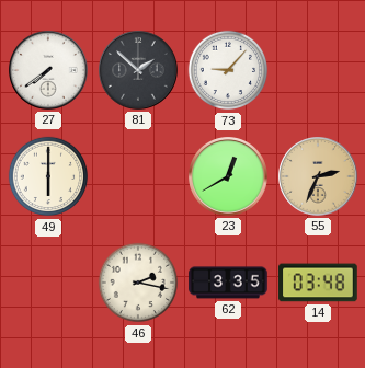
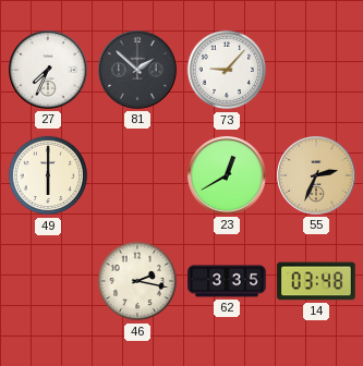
27: 7:39 -> 7:34
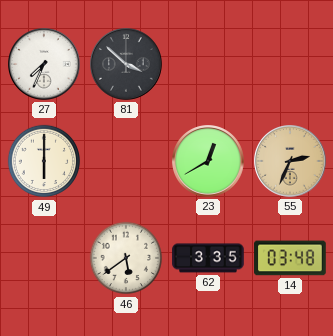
81: 1:52 -> 3:52
73: 9:07 -> none
46: 2:17 -> 5:39
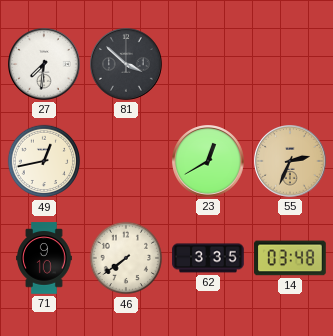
27: 7:34 -> 7:31
49: 6:00 -> 12:43
71: none -> 9:10
46: 5:39 -> 7:39
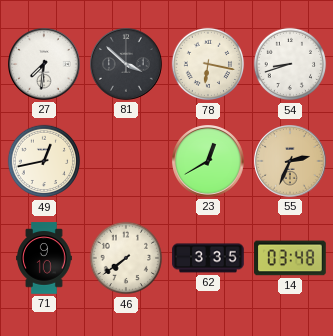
78: none -> 6:17
54: none -> 8:42
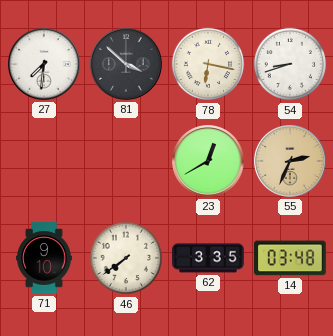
49: 12:43 -> none
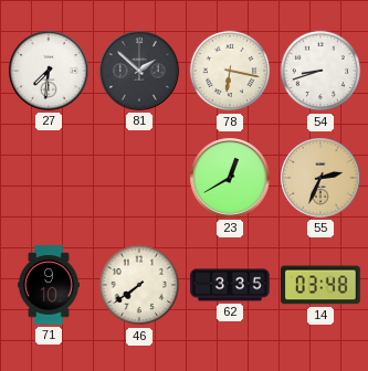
81: 3:52 -> 1:52
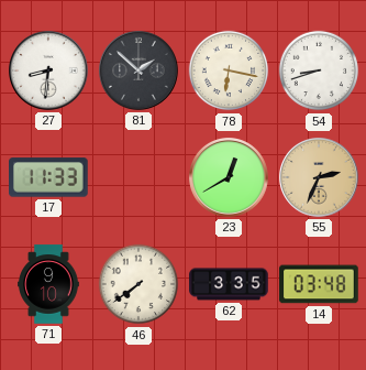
27: 7:31 -> 8:31
17: none -> 11:33
